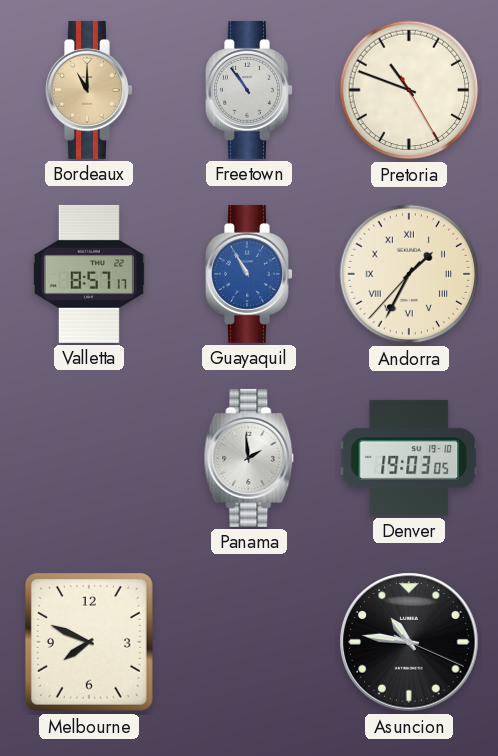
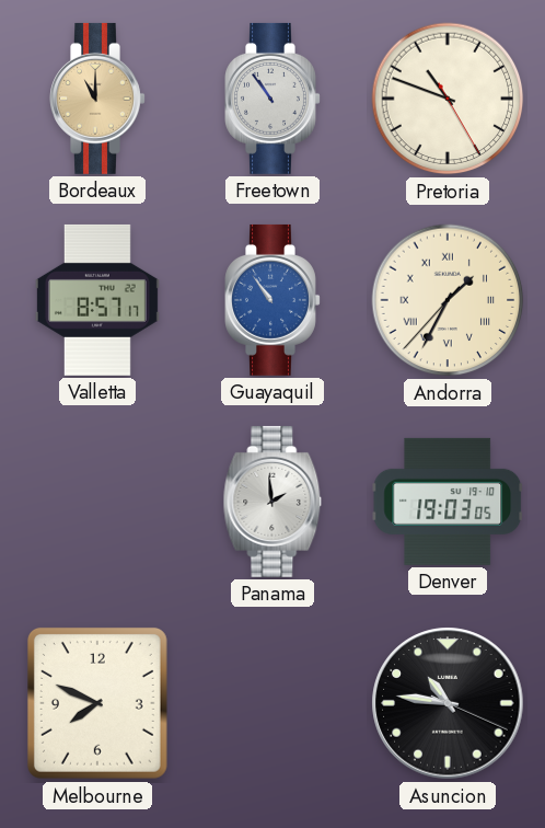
Guayaquil: 10:55 -> 10:54
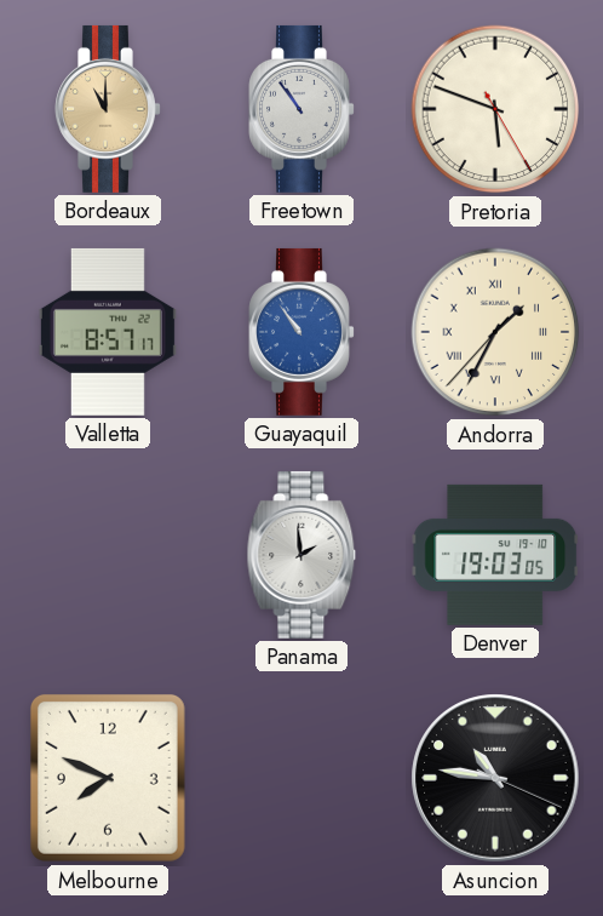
Pretoria: 10:48 -> 5:48
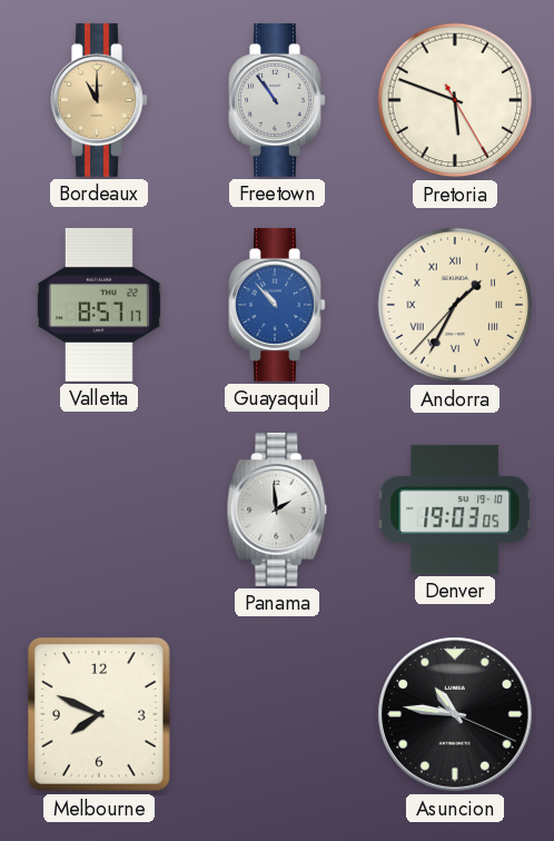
Guayaquil: 10:54 -> 10:53
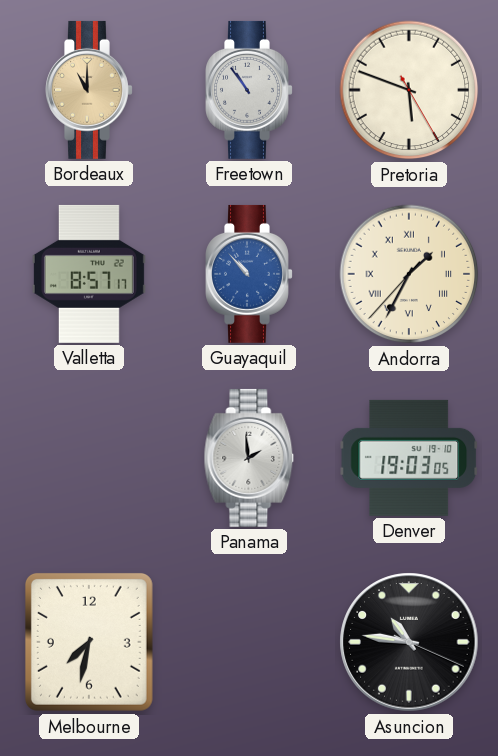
Melbourne: 7:49 -> 7:32
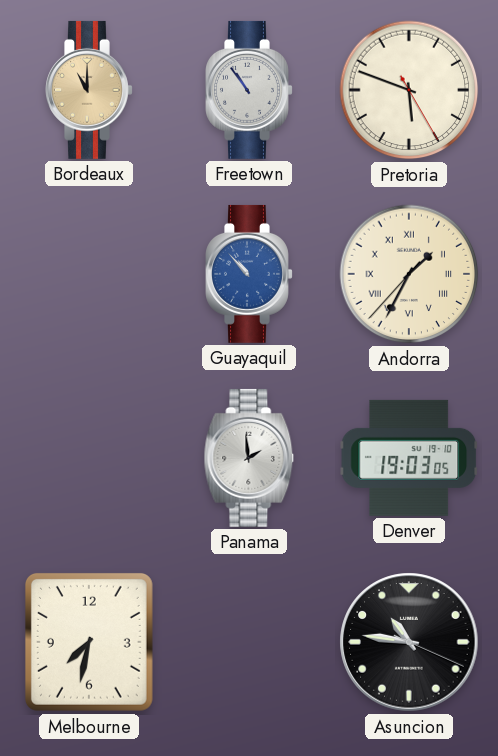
Valletta: 8:57 -> none
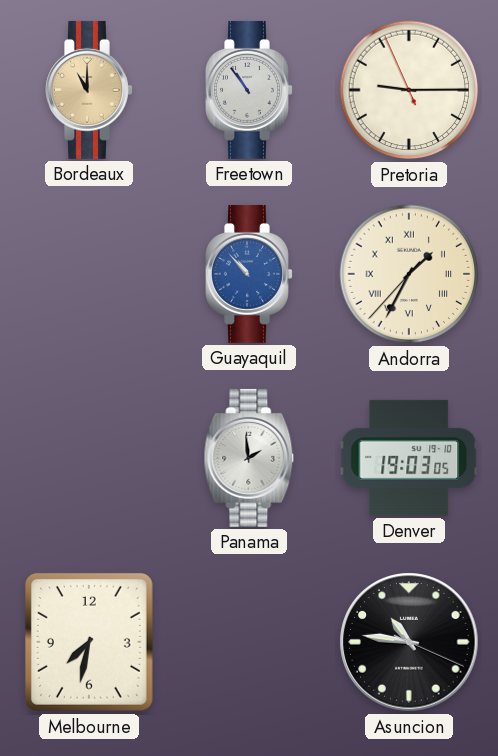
Pretoria: 5:48 -> 9:14
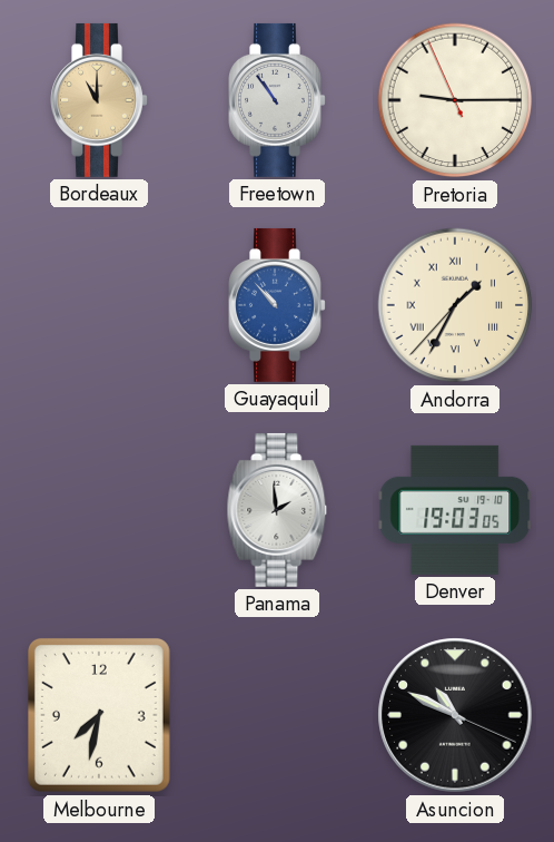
Asuncion: 10:46 -> 10:49
